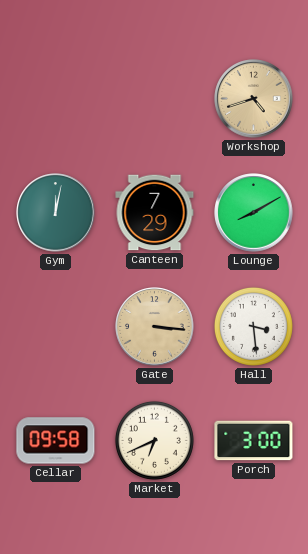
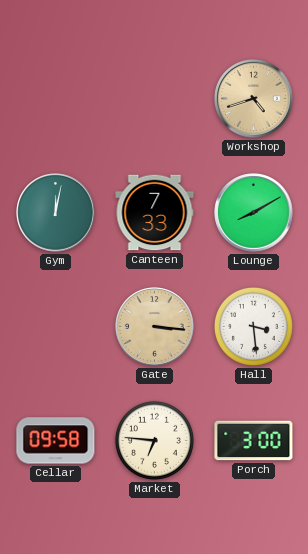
Canteen: 7:29 -> 7:33
Market: 6:41 -> 6:46
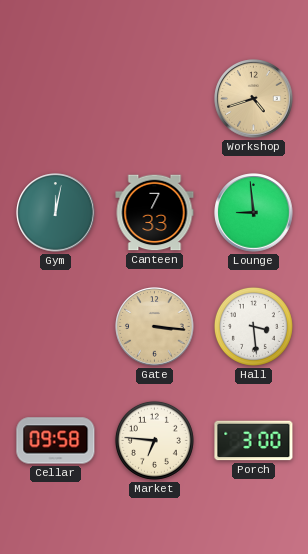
Lounge: 8:10 -> 8:59
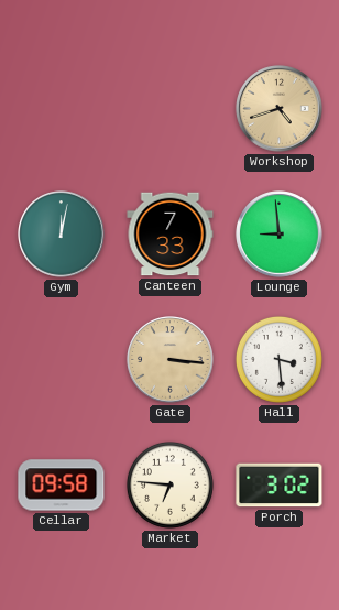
Porch: 3:00 -> 3:02
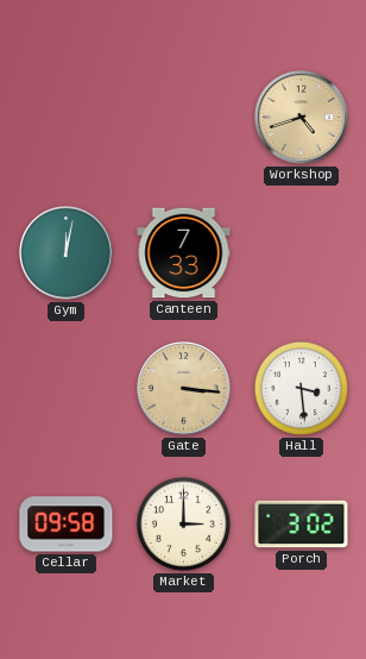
Lounge: 8:59 -> none
Market: 6:46 -> 3:00
